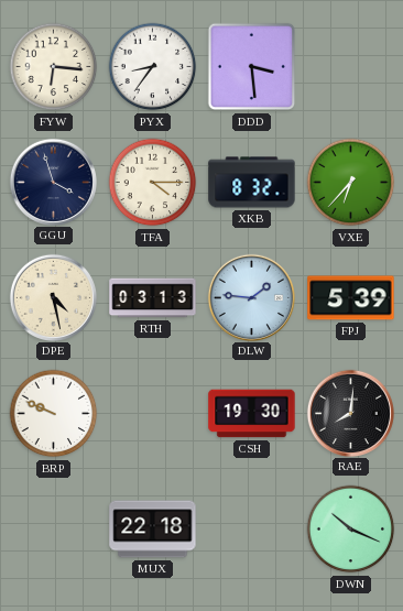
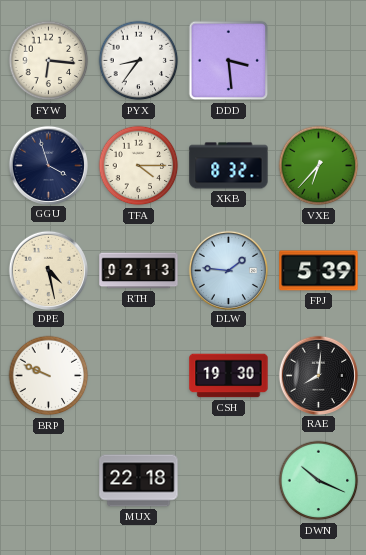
RTH: 03:13 -> 02:13
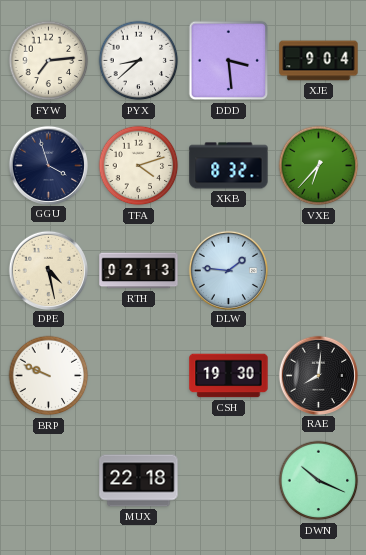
FYW: 6:16 -> 7:14
PYX: 8:36 -> 8:38
XJE: none -> 9:04
TFA: 4:15 -> 4:12
FPJ: 5:39 -> none
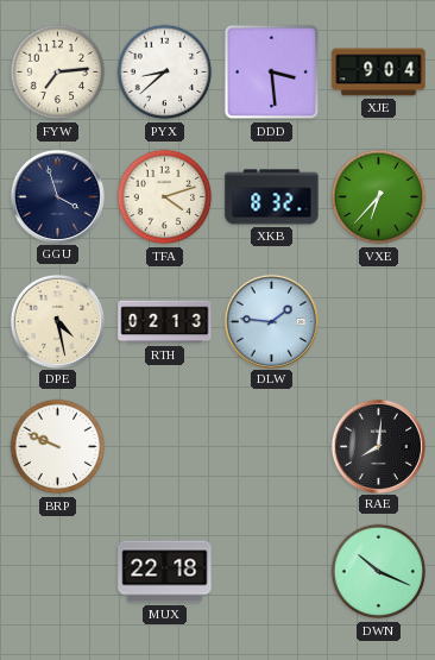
CSH: 19:30 -> none
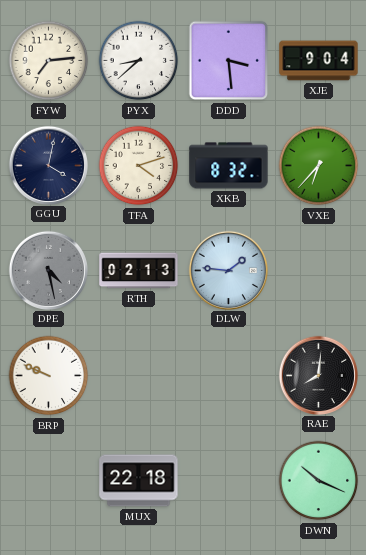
GGU: 3:57 -> 4:02
DPE dial: cream -> grey
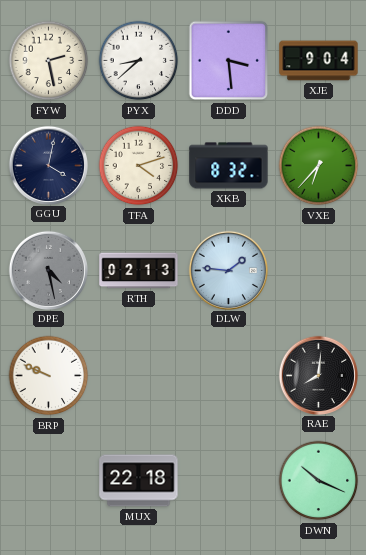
FYW: 7:14 -> 2:28
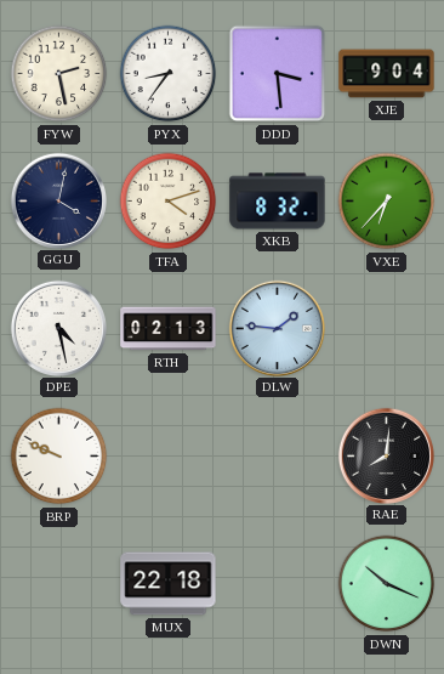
PYX: 8:38 -> 8:36
DPE dial: grey -> white
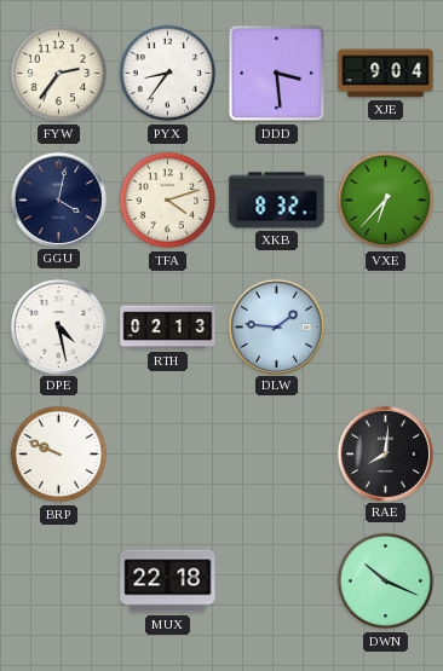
FYW: 2:28 -> 2:36
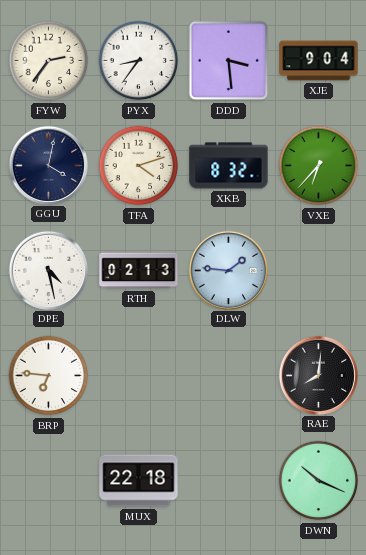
BRP: 9:49 -> 6:46
